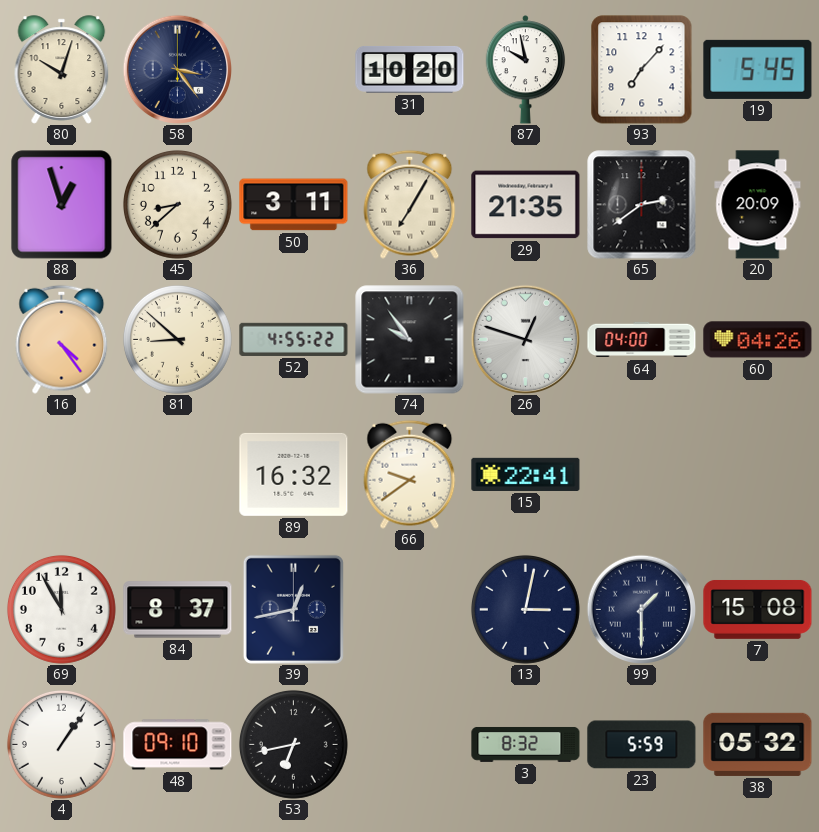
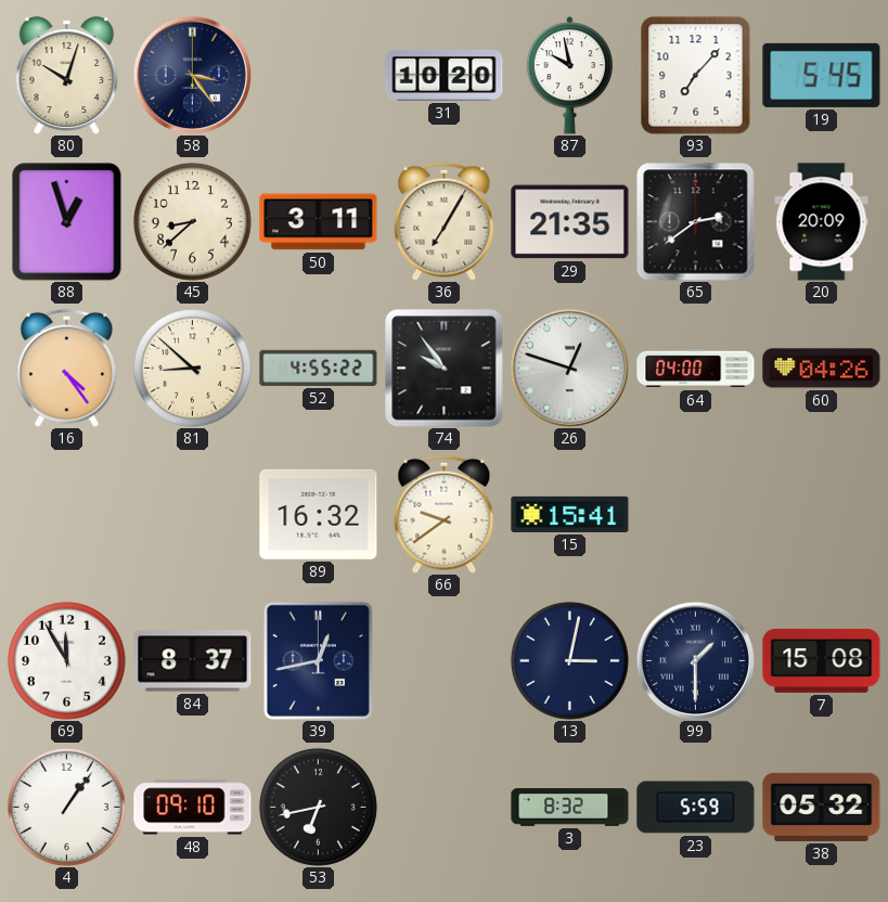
15: 22:41 -> 15:41
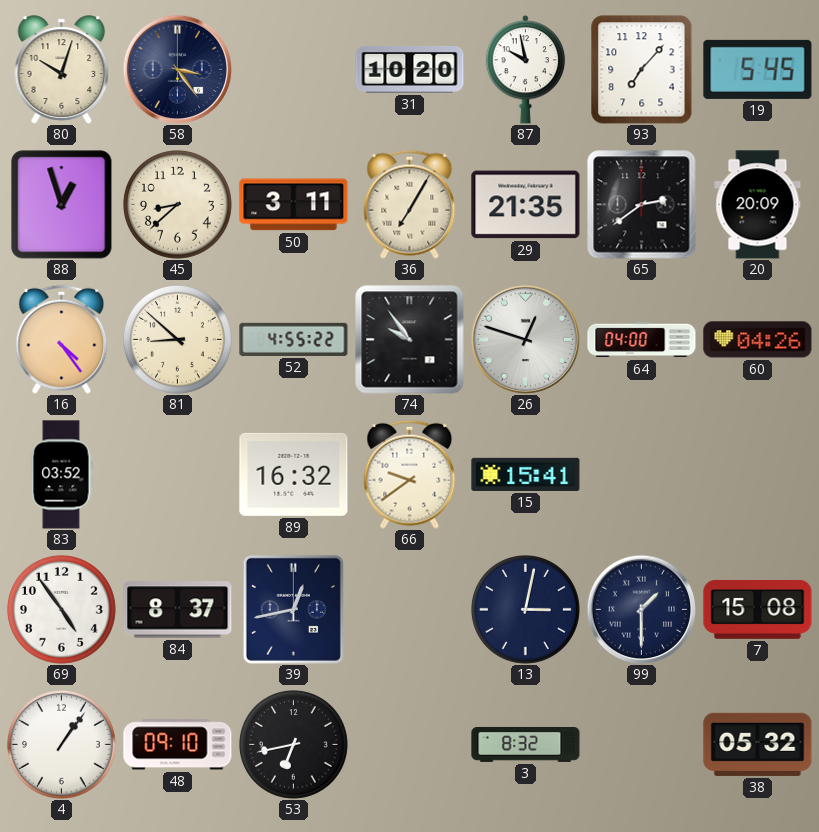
83: none -> 03:52
69: 11:55 -> 4:54
23: 5:59 -> none
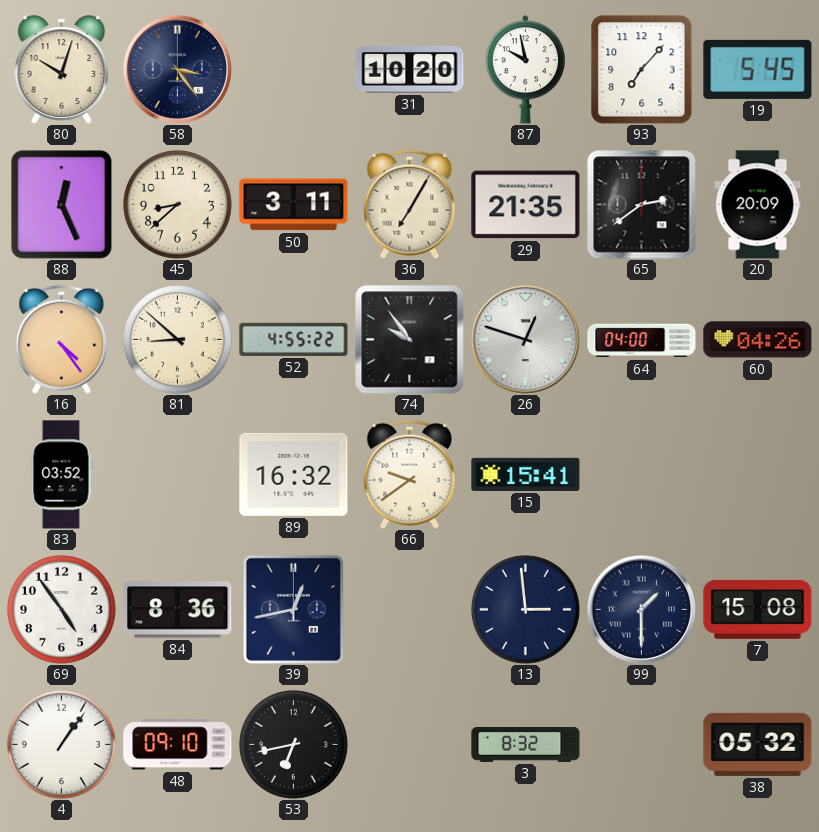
88: 12:57 -> 12:26
84: 8:37 -> 8:36
13: 3:02 -> 2:59
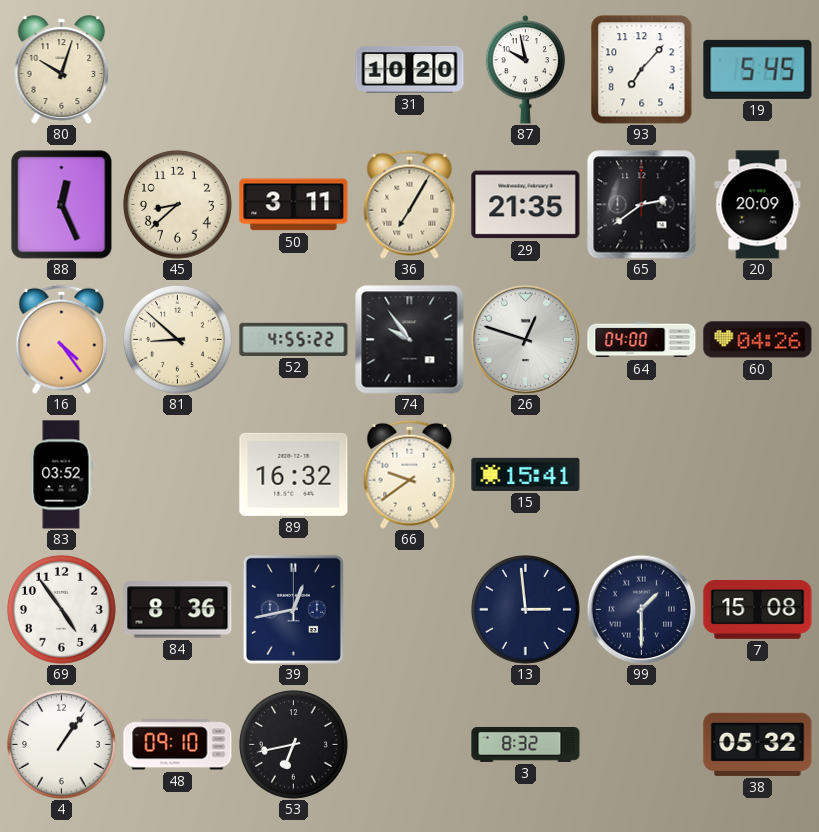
58: 3:24 -> none
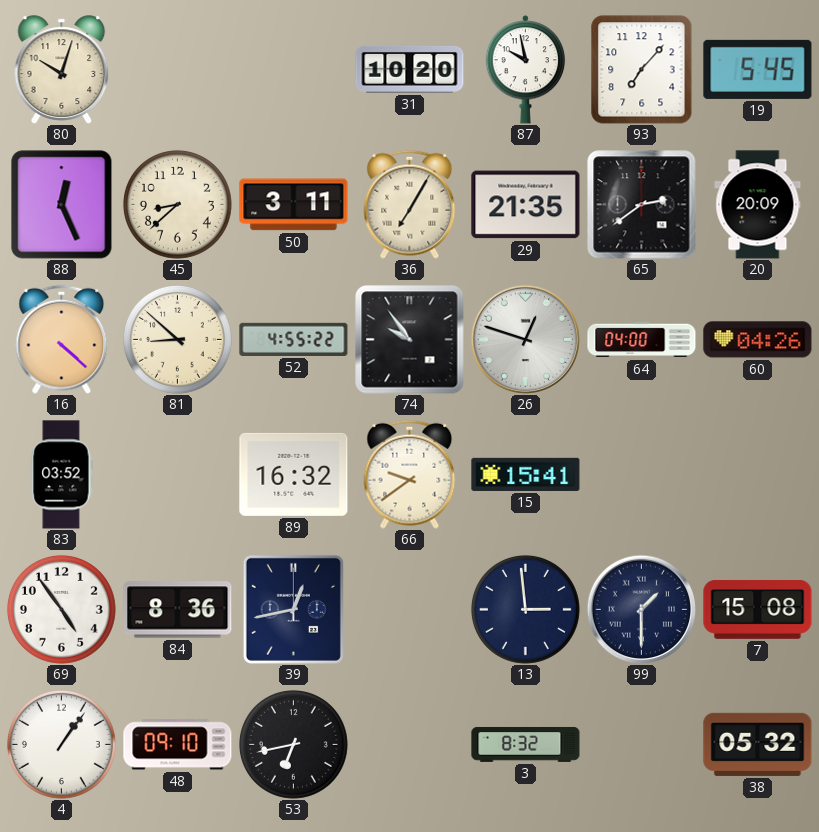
16: 4:24 -> 4:22
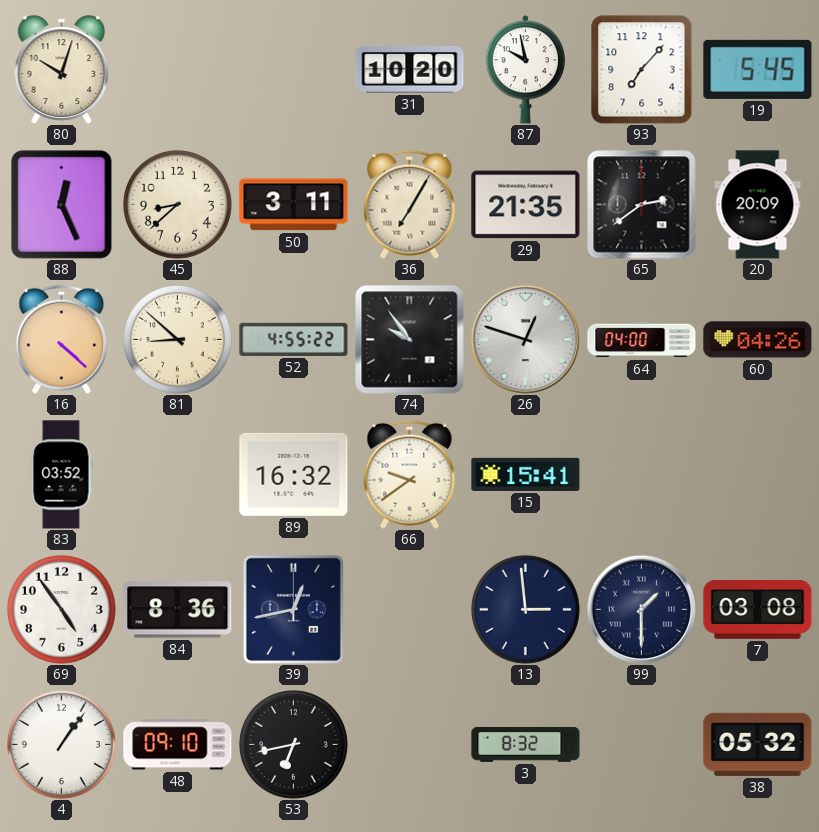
7: 15:08 -> 03:08
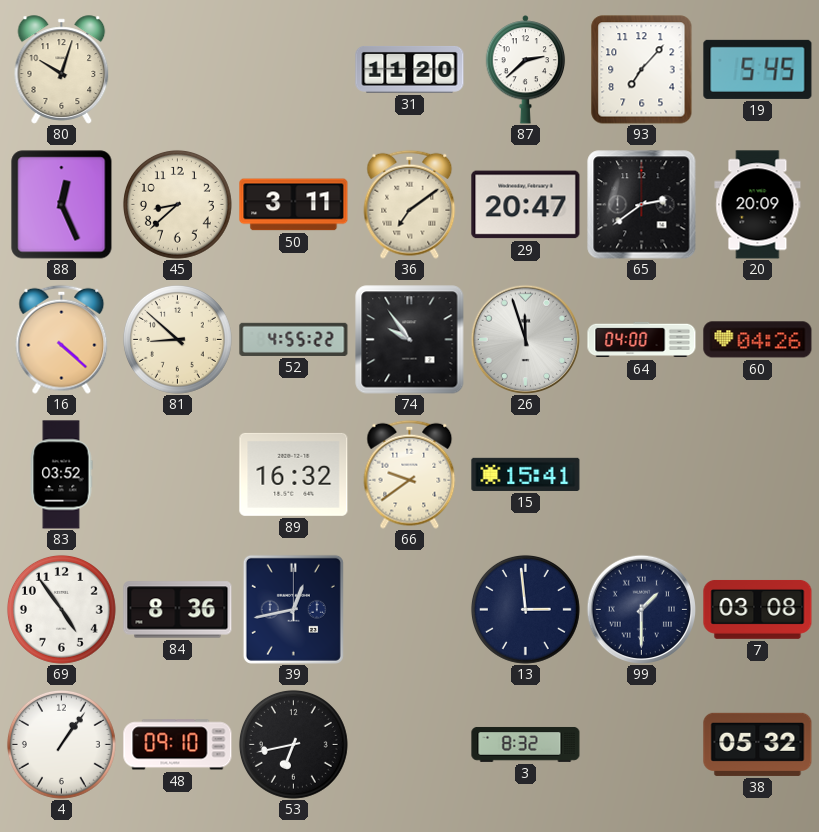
31: 10:20 -> 11:20
87: 9:58 -> 2:38
36: 7:05 -> 7:09
29: 21:35 -> 20:47
26: 12:48 -> 11:57
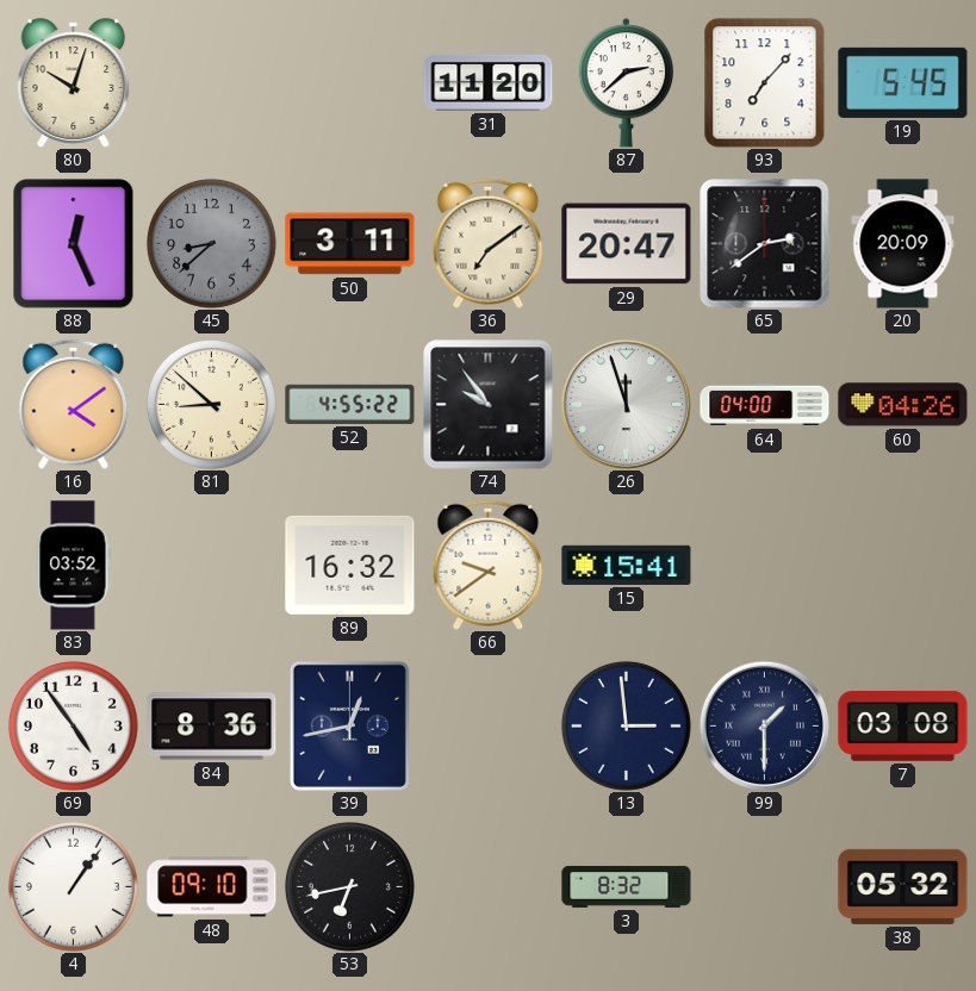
45 dial: cream -> grey
16: 4:22 -> 4:09
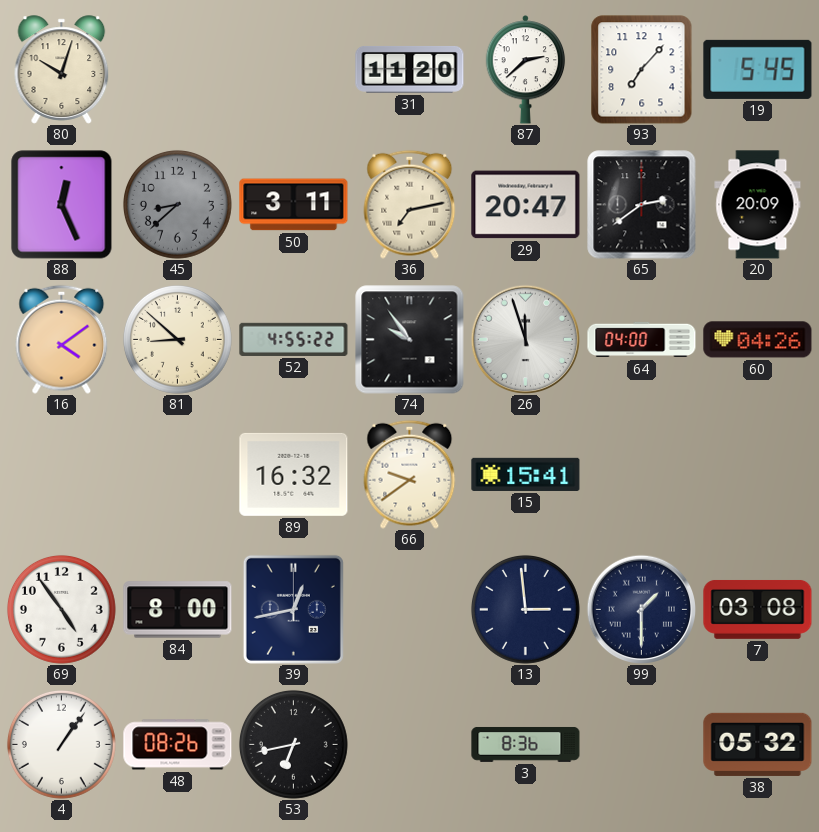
36: 7:09 -> 7:13
83: 03:52 -> none
84: 8:36 -> 8:00
48: 09:10 -> 08:26
3: 8:32 -> 8:36
